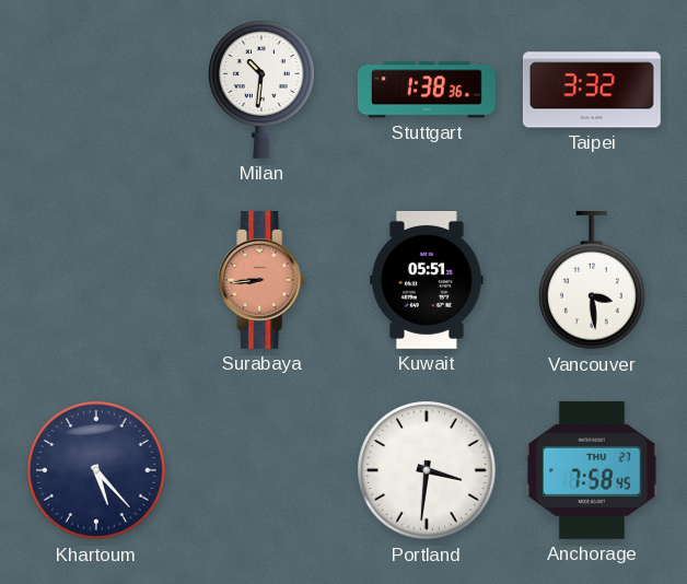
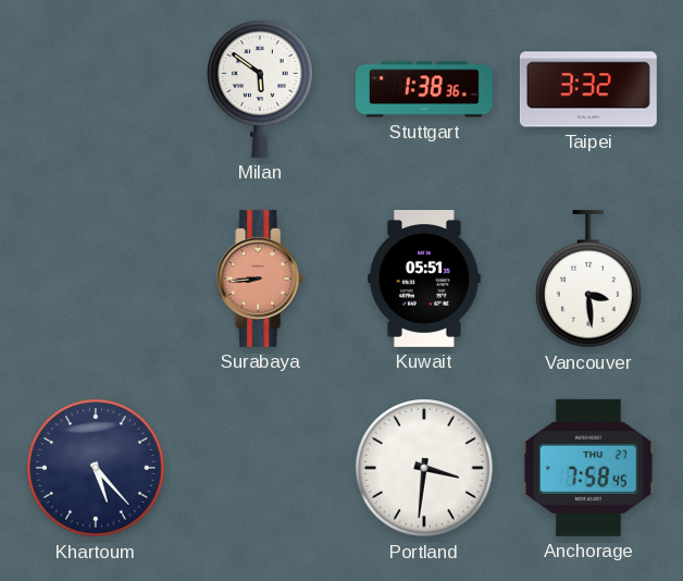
Milan: 10:31 -> 5:51
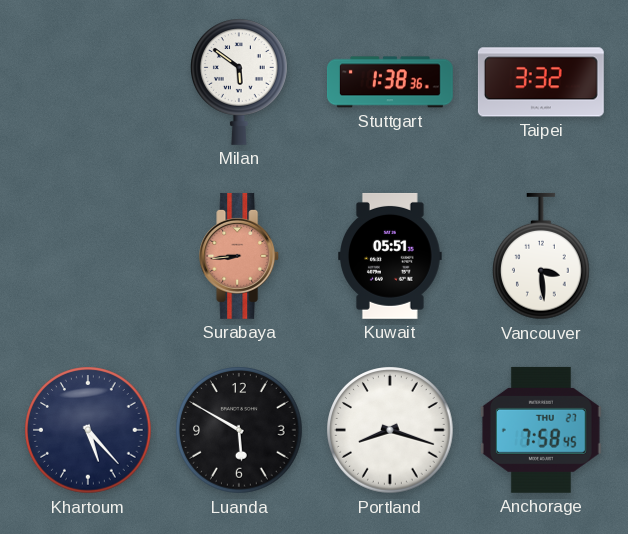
Luanda: none -> 5:50
Portland: 3:31 -> 8:18
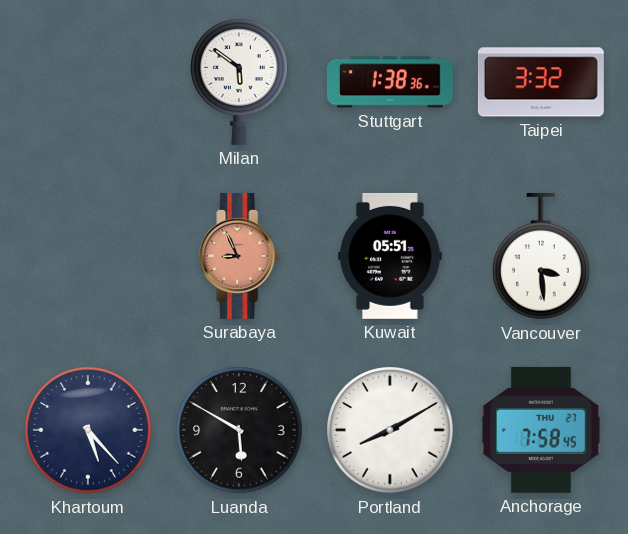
Surabaya: 8:44 -> 8:56
Portland: 8:18 -> 8:10
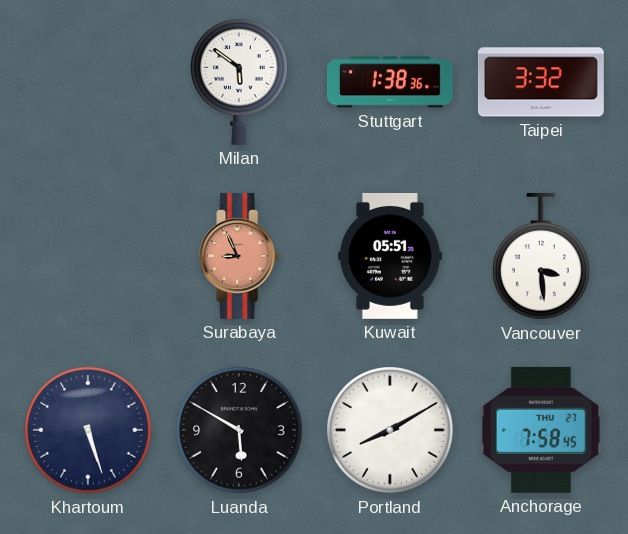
Khartoum: 5:23 -> 5:27
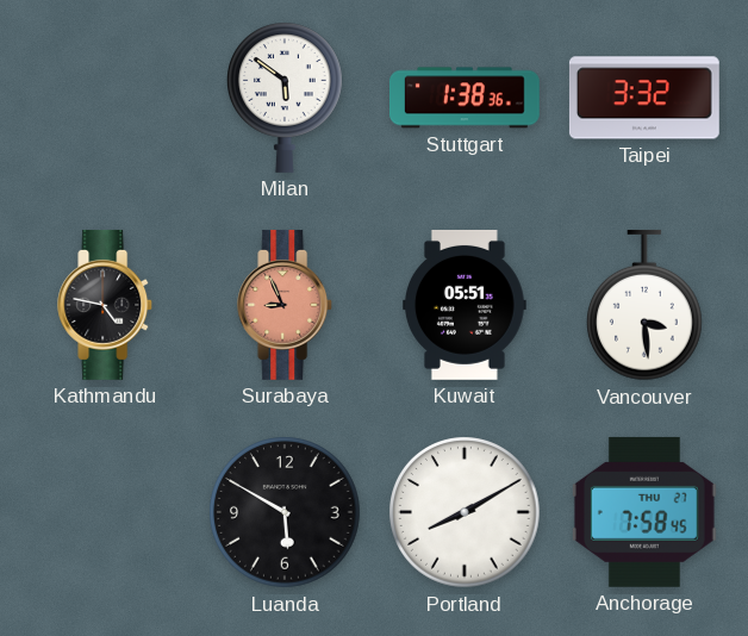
Kathmandu: none -> 4:47
Khartoum: 5:27 -> none
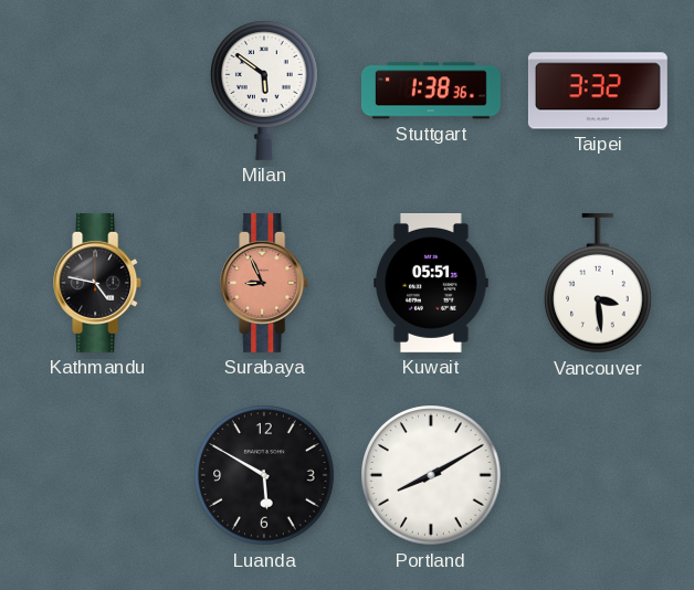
Anchorage: 7:58 -> none
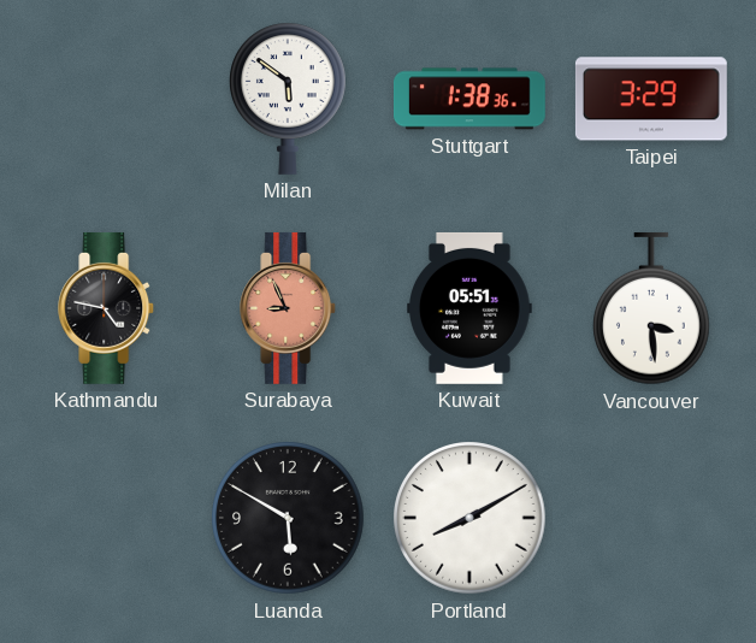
Taipei: 3:32 -> 3:29
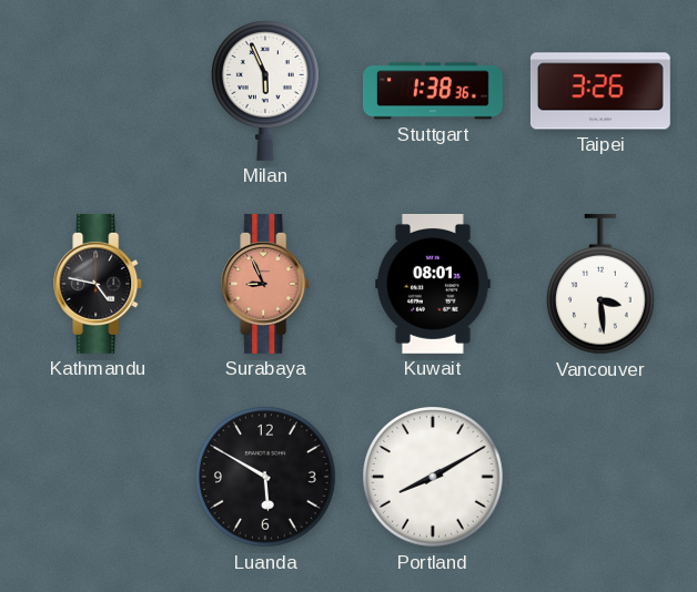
Milan: 5:51 -> 5:56
Taipei: 3:29 -> 3:26
Kuwait: 05:51 -> 08:01
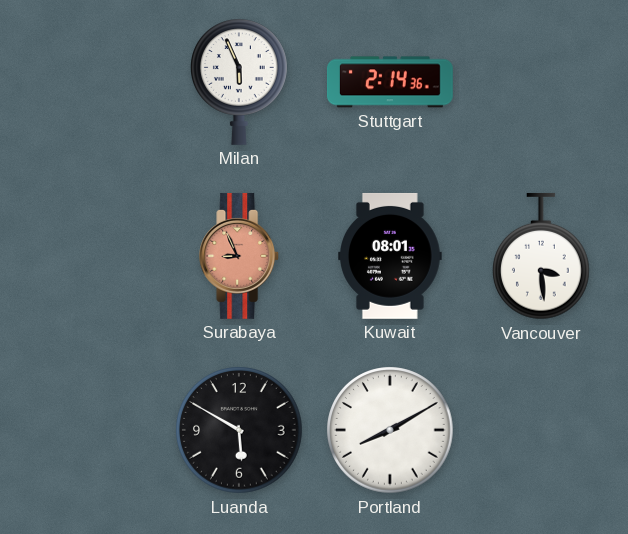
Stuttgart: 1:38 -> 2:14
Taipei: 3:26 -> none
Kathmandu: 4:47 -> none
